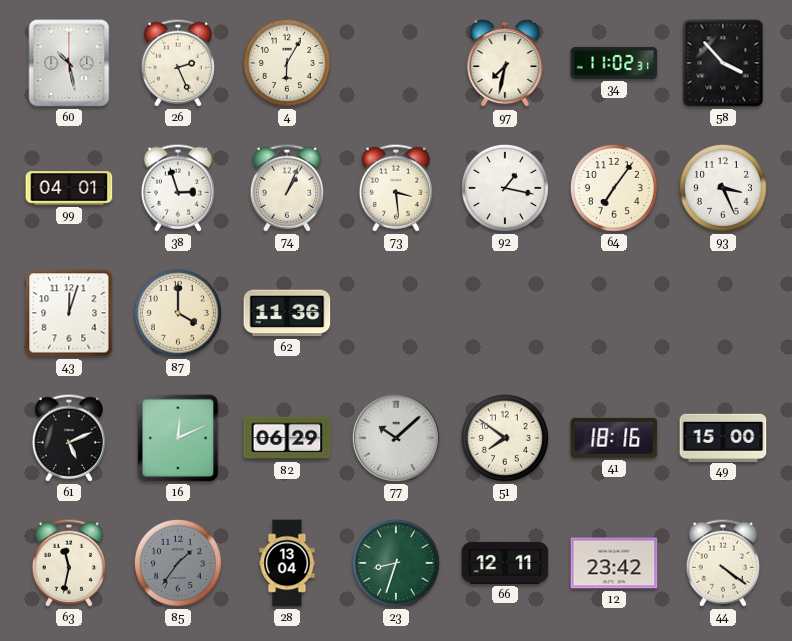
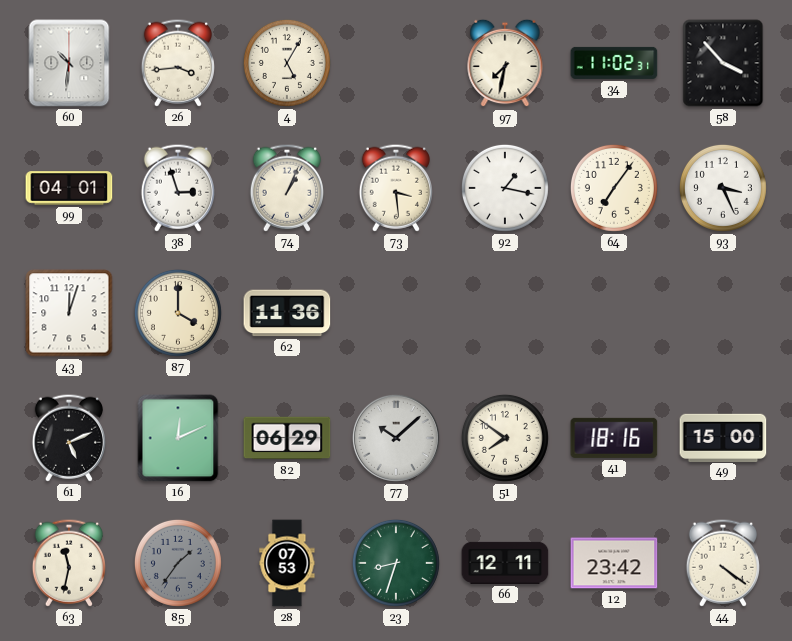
60: 10:28 -> 10:31
26: 2:26 -> 3:44
4: 6:05 -> 5:05
28: 13:04 -> 07:53
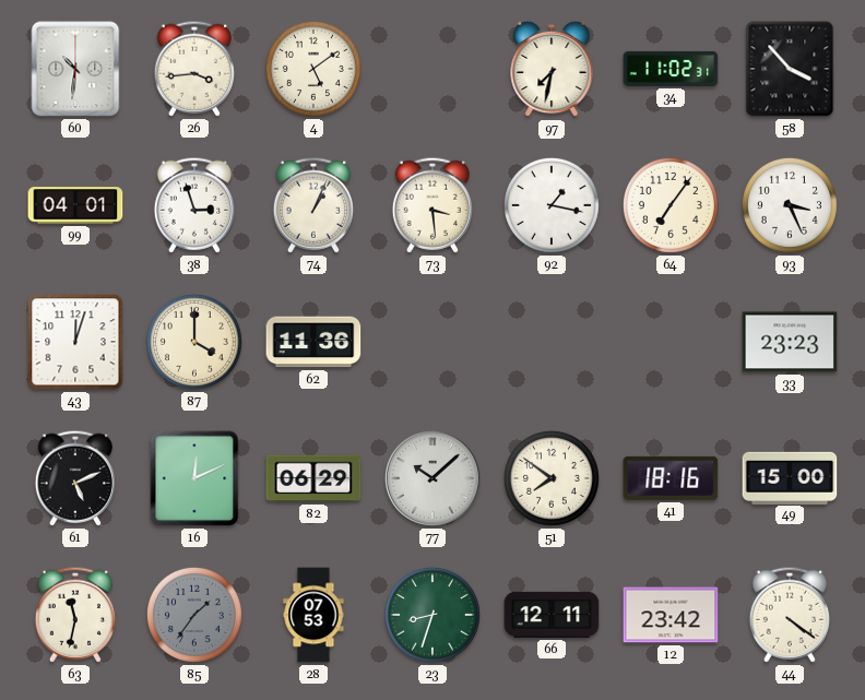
4: 5:05 -> 5:09
33: none -> 23:23
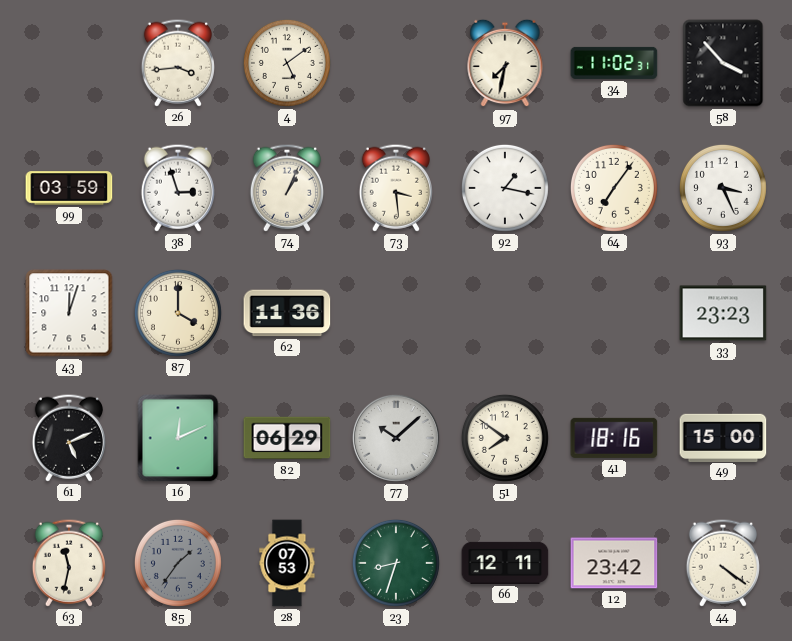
60: 10:31 -> none
99: 04:01 -> 03:59
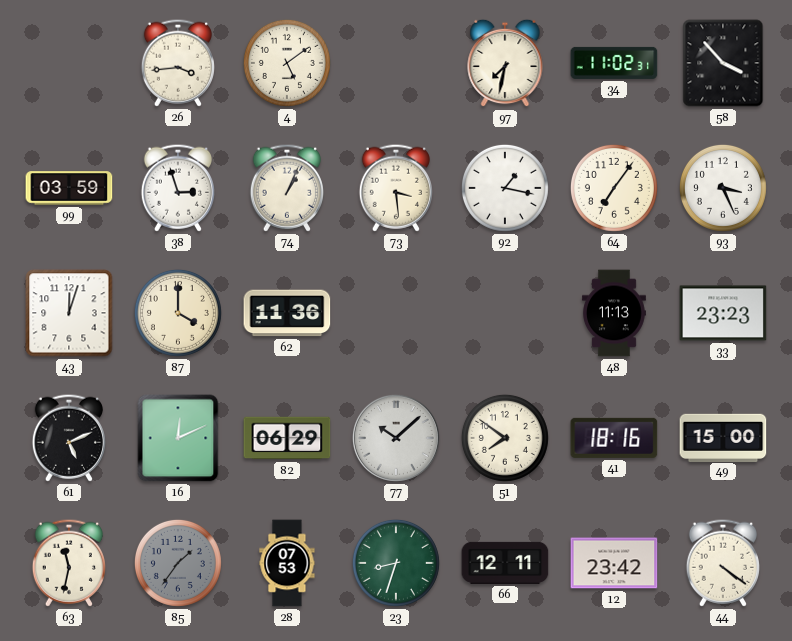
48: none -> 11:13
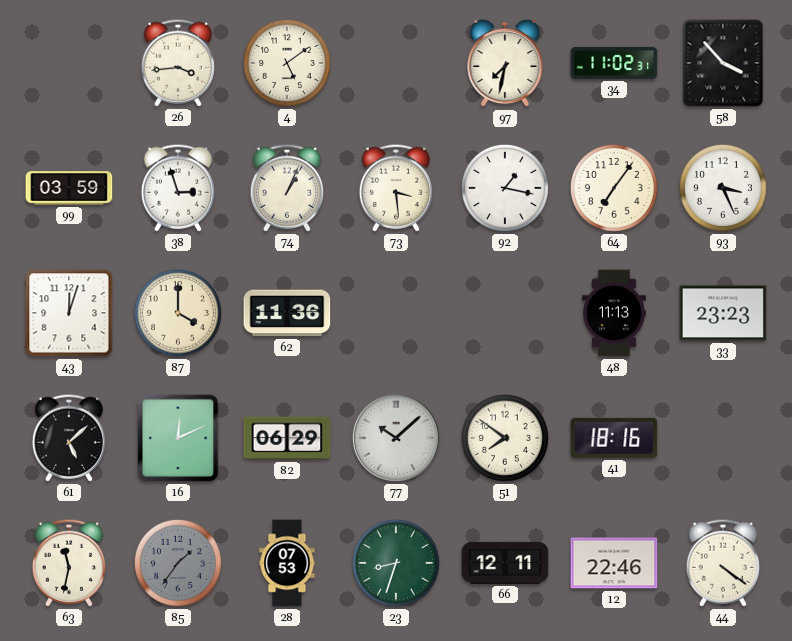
61: 5:11 -> 5:08
49: 15:00 -> none
12: 23:42 -> 22:46
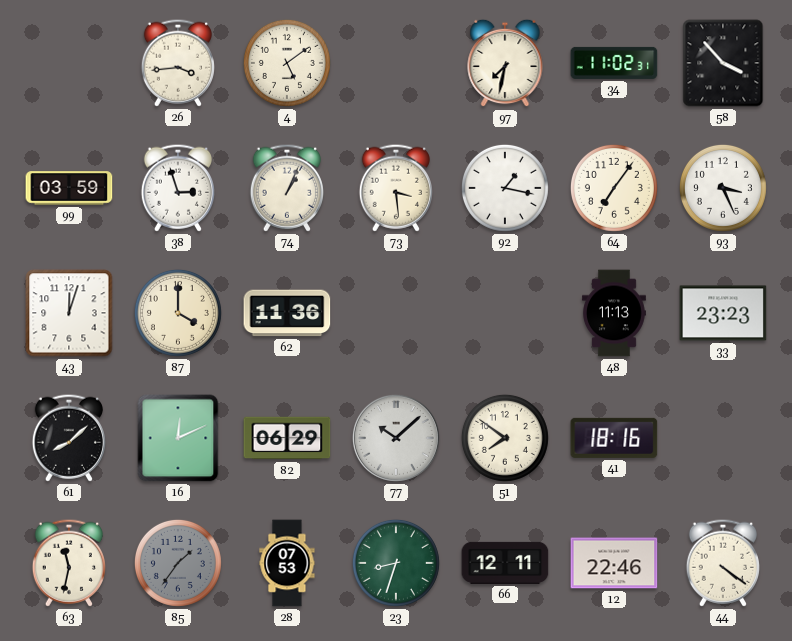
61: 5:08 -> 8:08
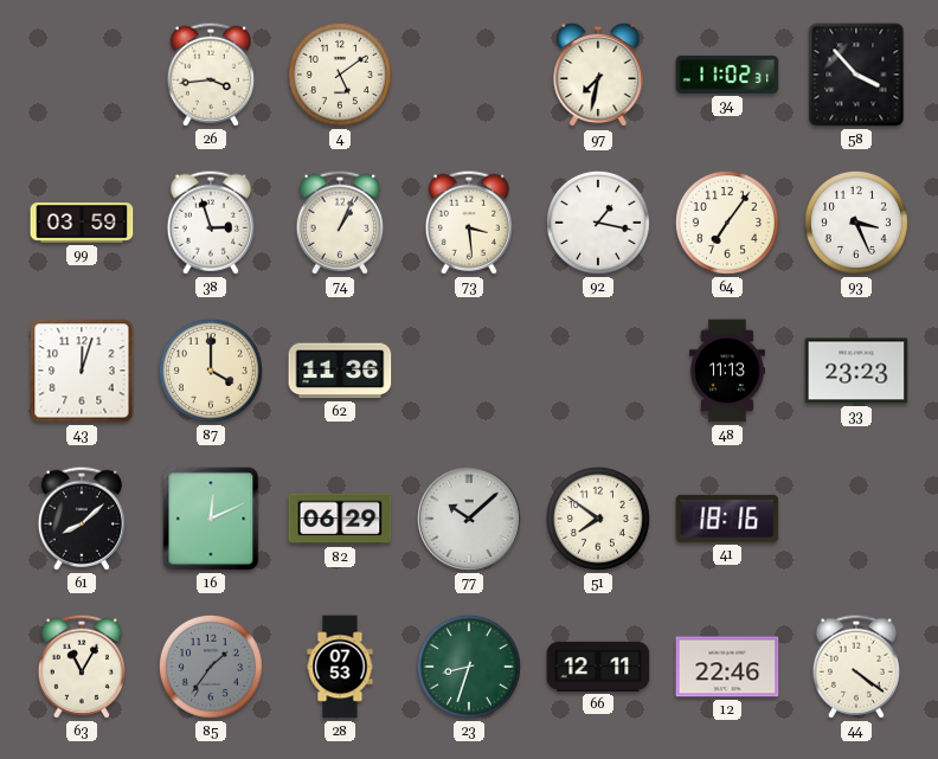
63: 11:32 -> 11:05
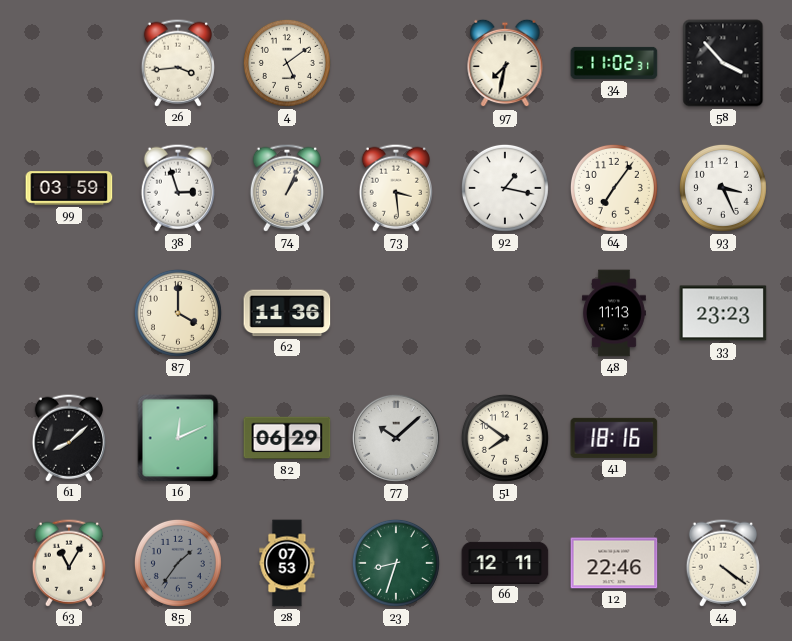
43: 12:03 -> none
